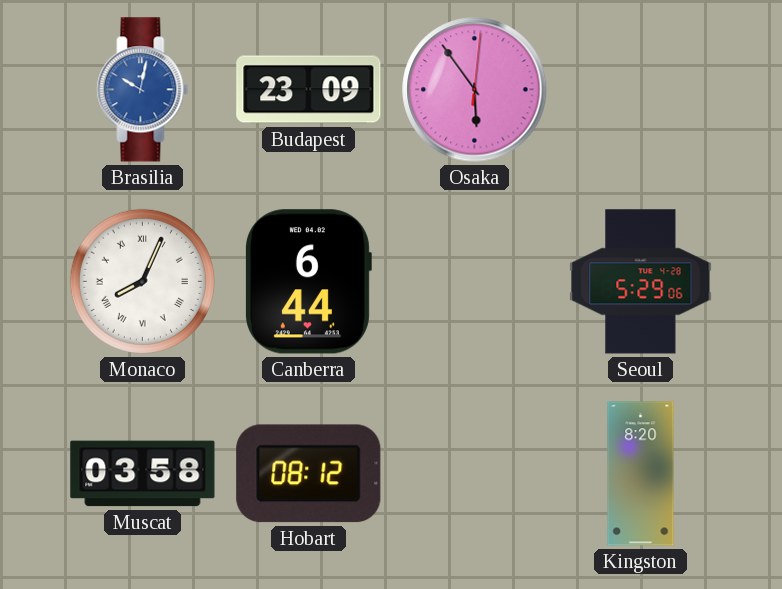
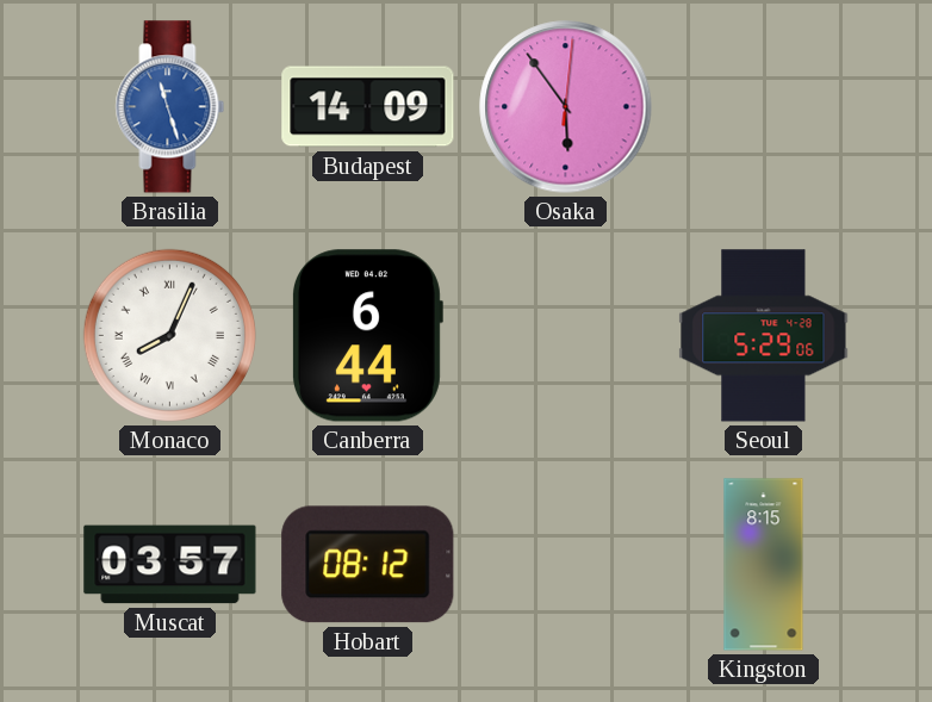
Brasilia: 10:02 -> 11:27
Budapest: 23:09 -> 14:09
Muscat: 03:58 -> 03:57
Kingston: 8:20 -> 8:15
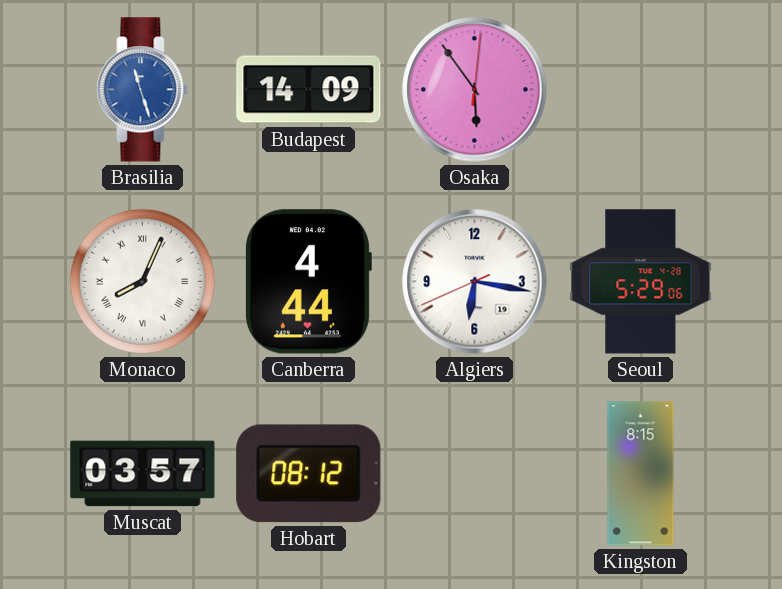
Canberra: 6:44 -> 4:44
Algiers: none -> 6:16
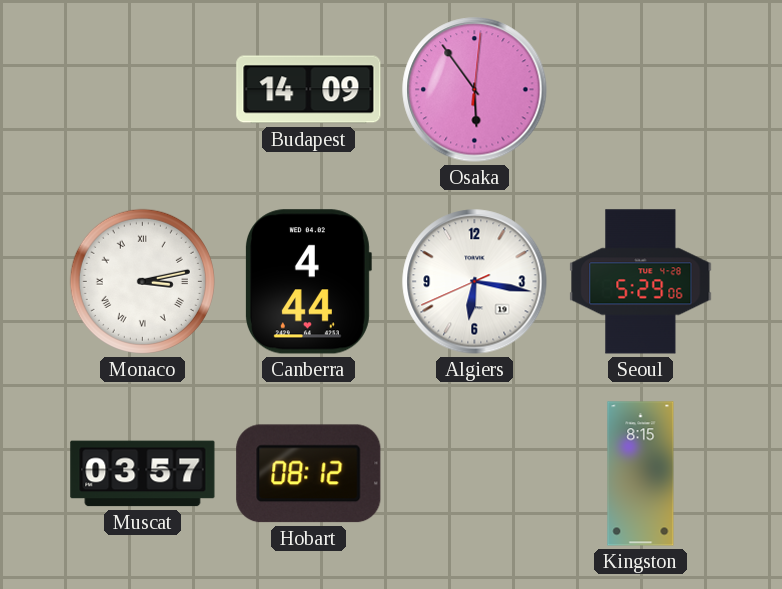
Brasilia: 11:27 -> none
Monaco: 8:04 -> 3:13
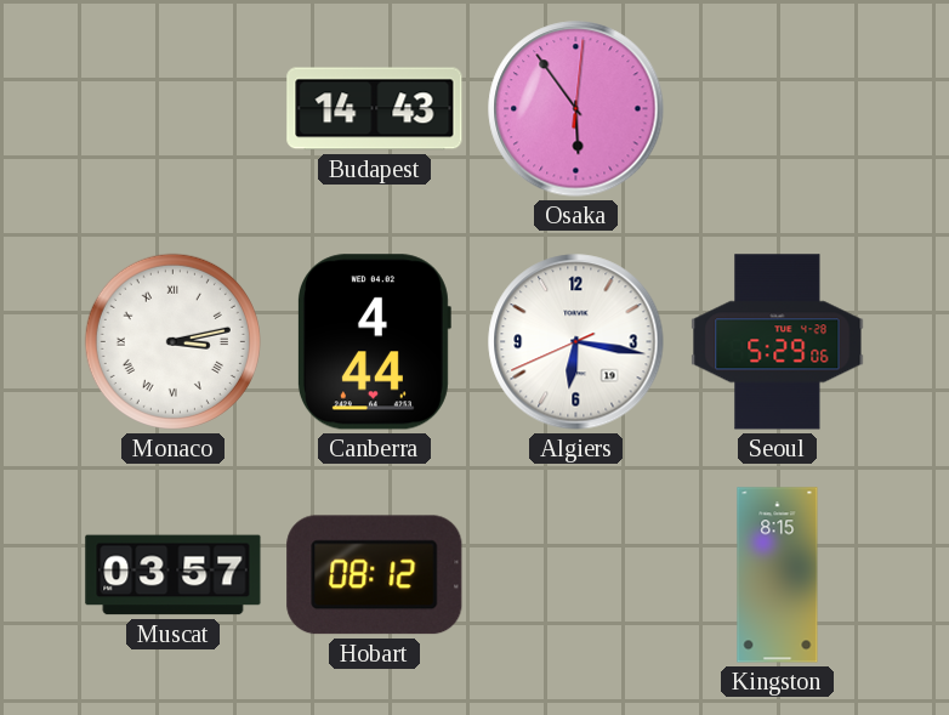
Budapest: 14:09 -> 14:43
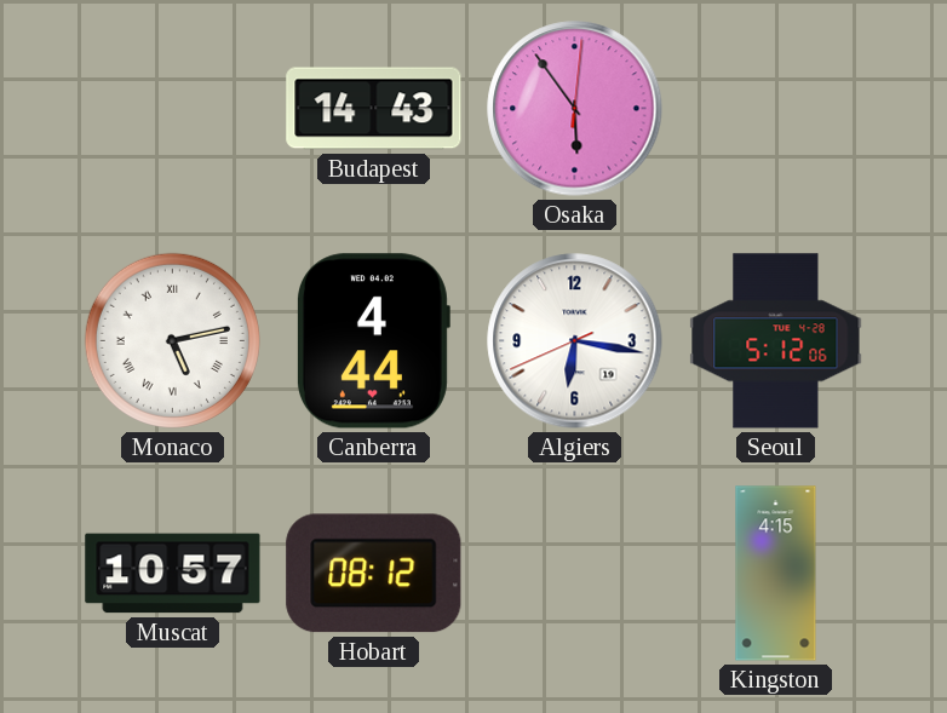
Monaco: 3:13 -> 5:13
Seoul: 5:29 -> 5:12
Muscat: 03:57 -> 10:57
Kingston: 8:15 -> 4:15
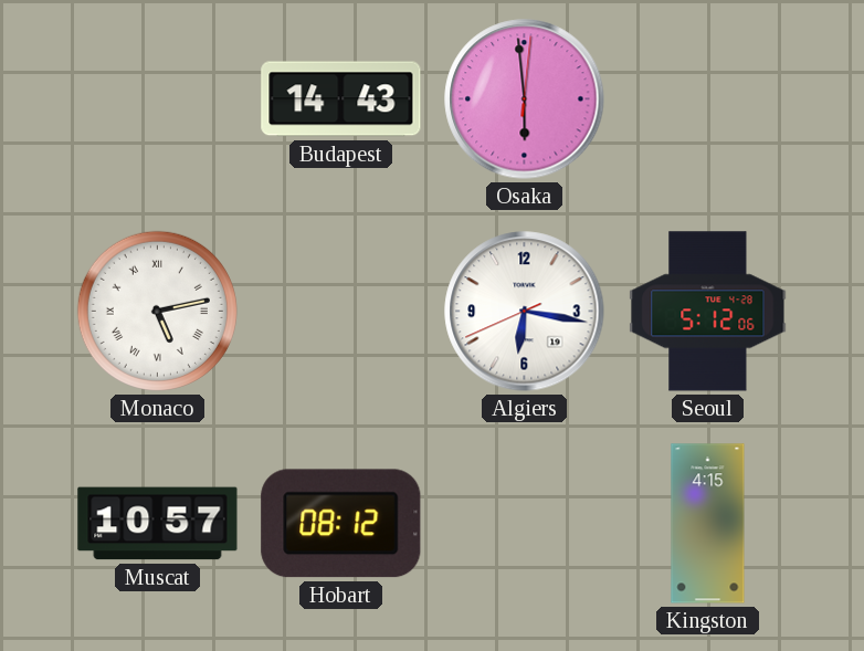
Osaka: 5:54 -> 5:59
Canberra: 4:44 -> none
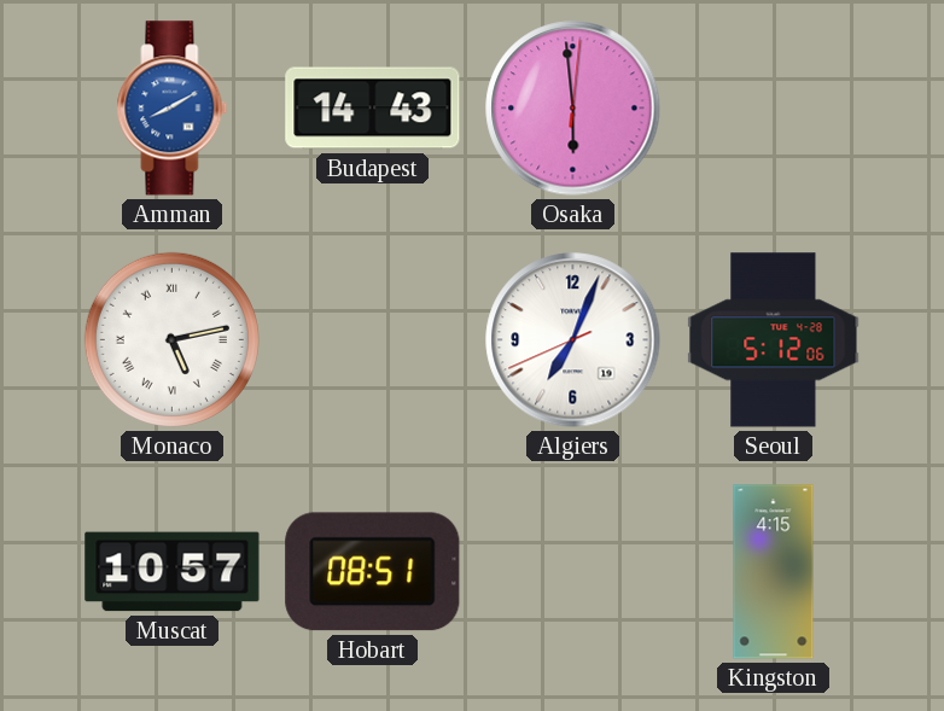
Amman: none -> 8:10
Algiers: 6:16 -> 7:03
Hobart: 08:12 -> 08:51
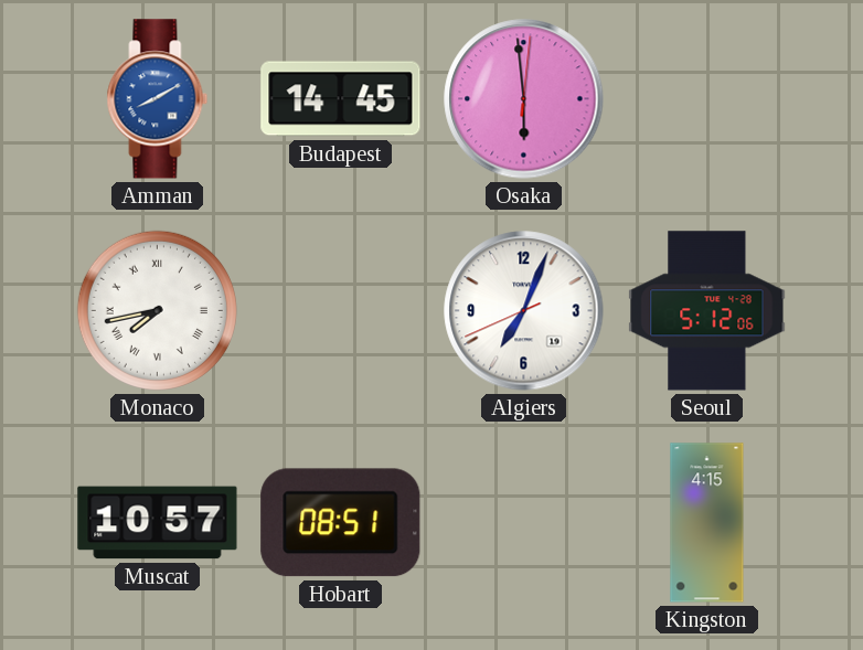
Budapest: 14:43 -> 14:45
Monaco: 5:13 -> 7:43
